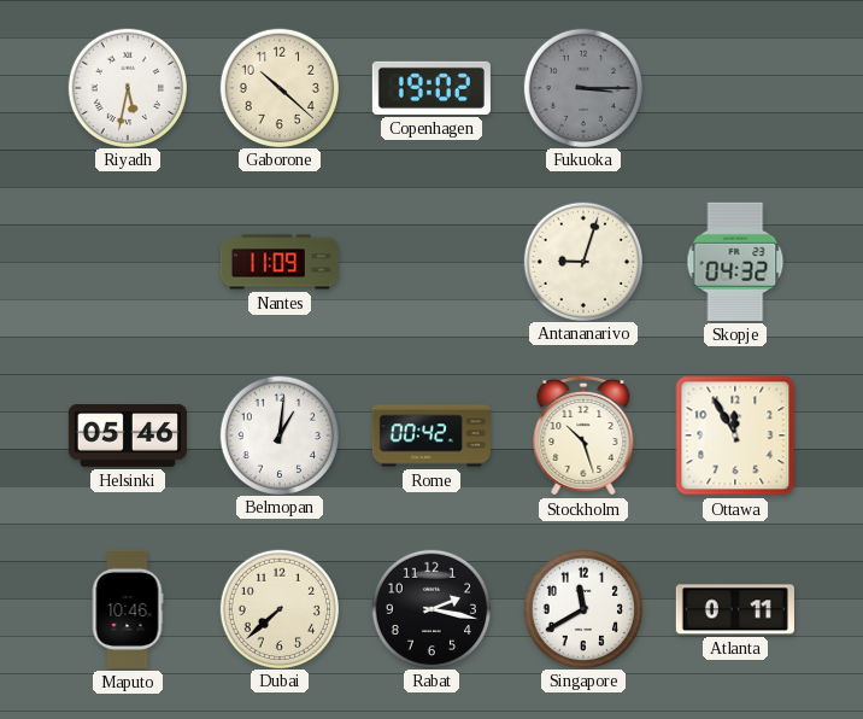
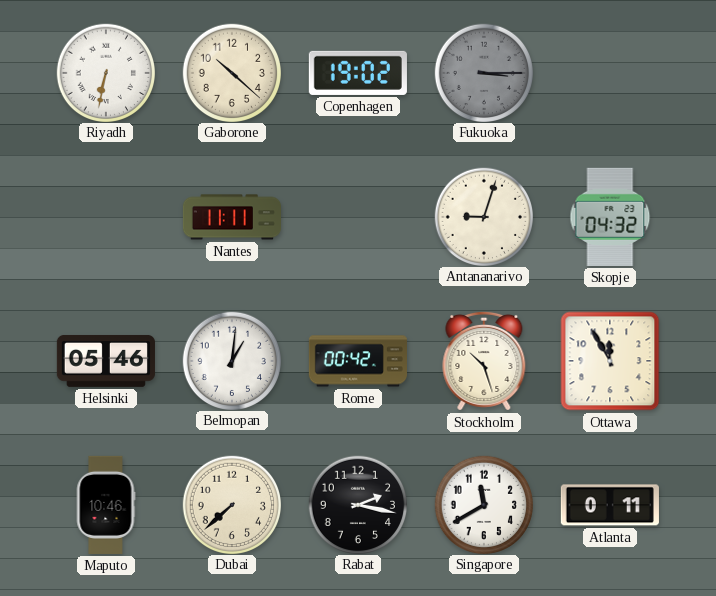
Riyadh: 5:32 -> 6:32
Nantes: 11:09 -> 11:11
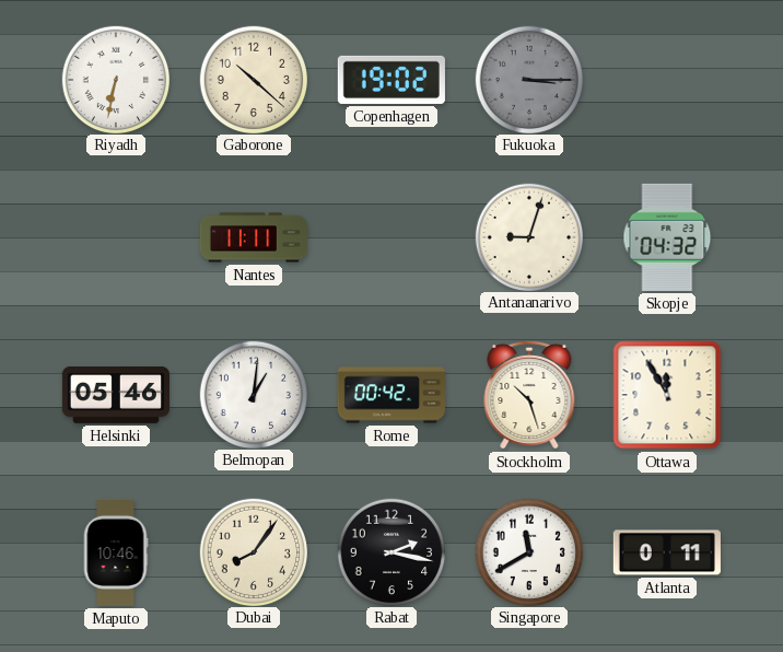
Dubai: 7:38 -> 8:06
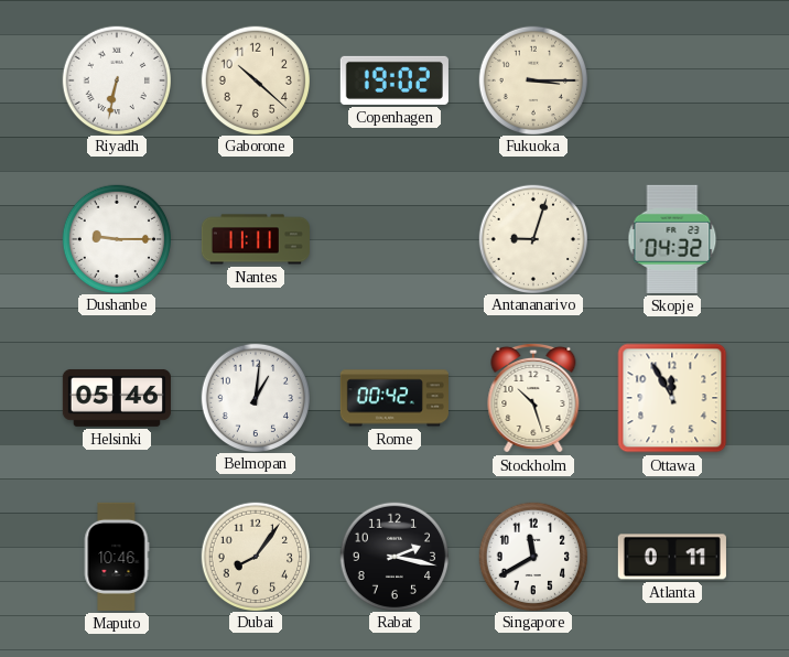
Fukuoka dial: grey -> cream
Dushanbe: none -> 9:15
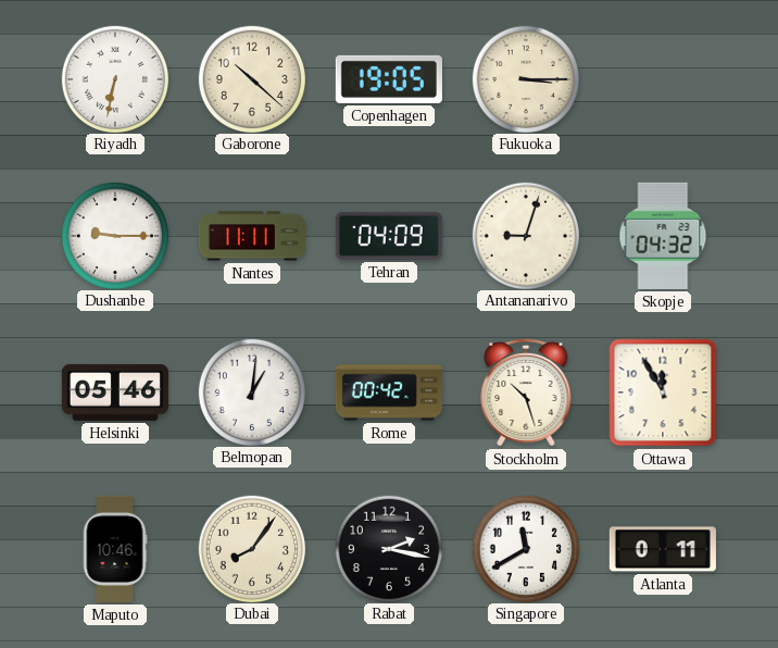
Copenhagen: 19:02 -> 19:05
Tehran: none -> 04:09
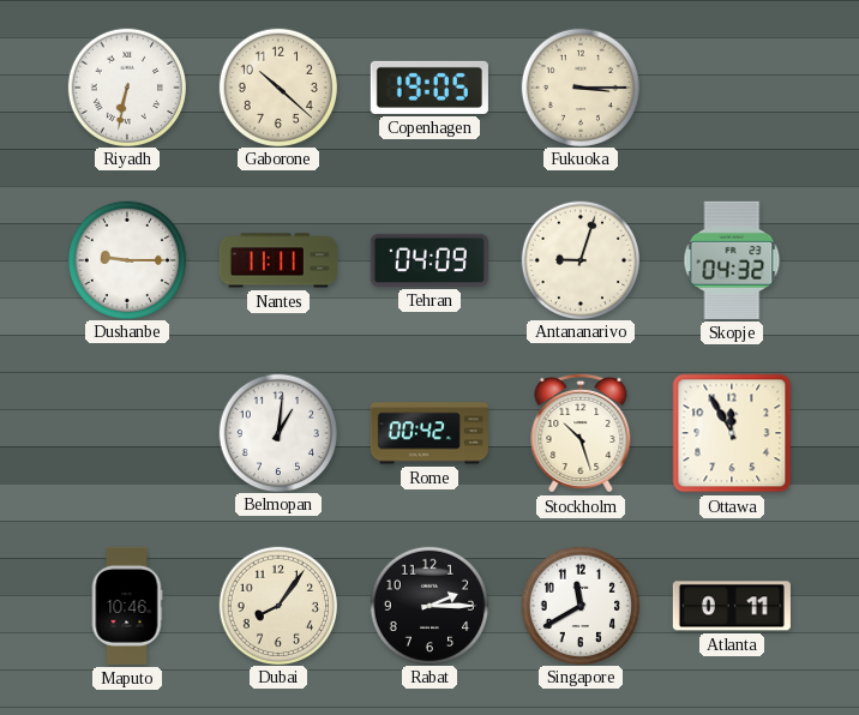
Helsinki: 05:46 -> none
Rabat: 2:17 -> 2:15
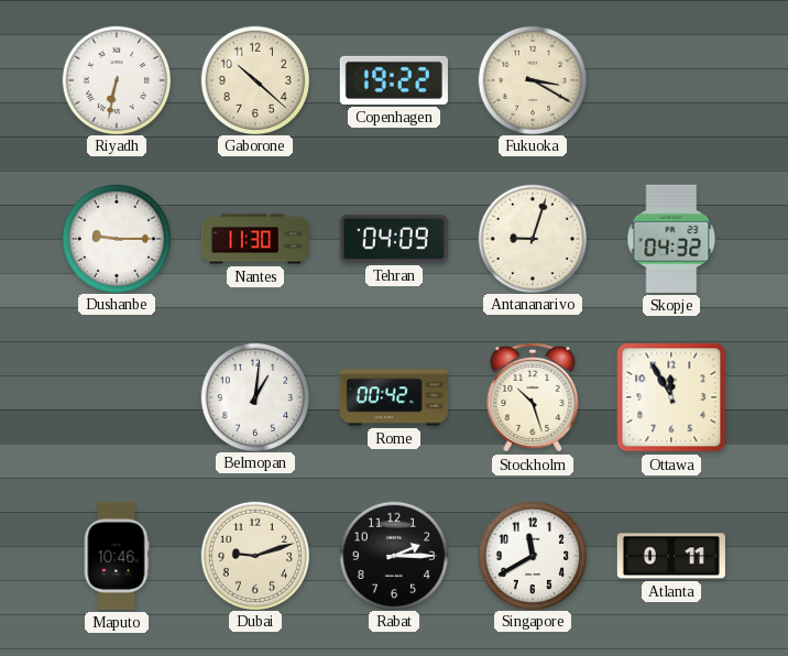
Copenhagen: 19:05 -> 19:22
Fukuoka: 3:15 -> 3:20
Nantes: 11:11 -> 11:30
Dubai: 8:06 -> 9:12
